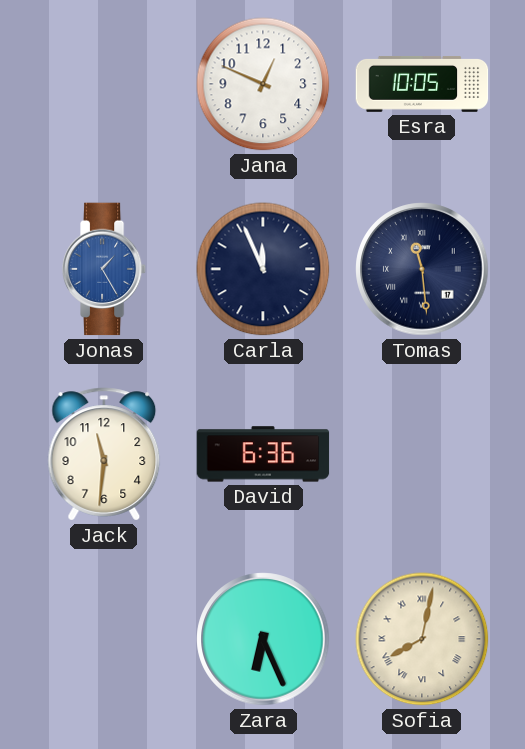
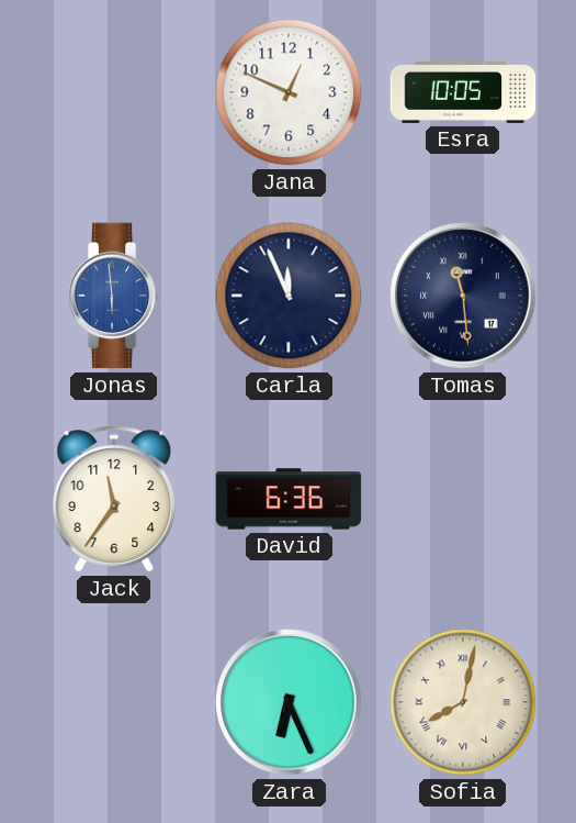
Jonas: 1:25 -> 5:59
Jack: 11:31 -> 11:36
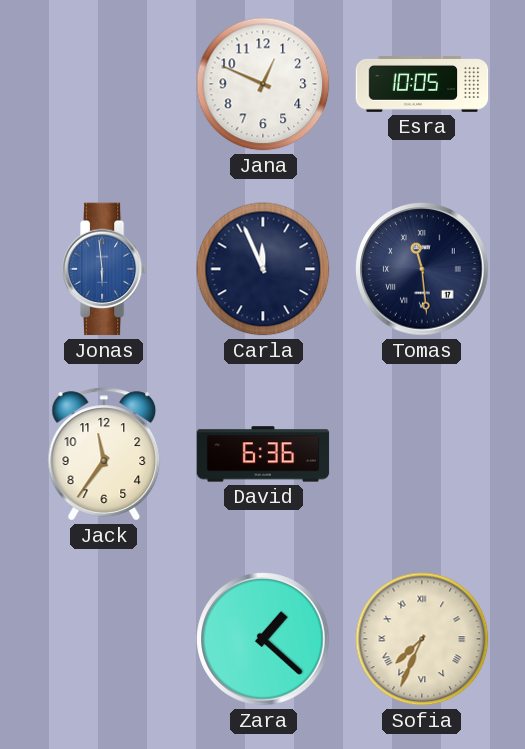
Zara: 6:26 -> 1:22
Sofia: 8:02 -> 7:34
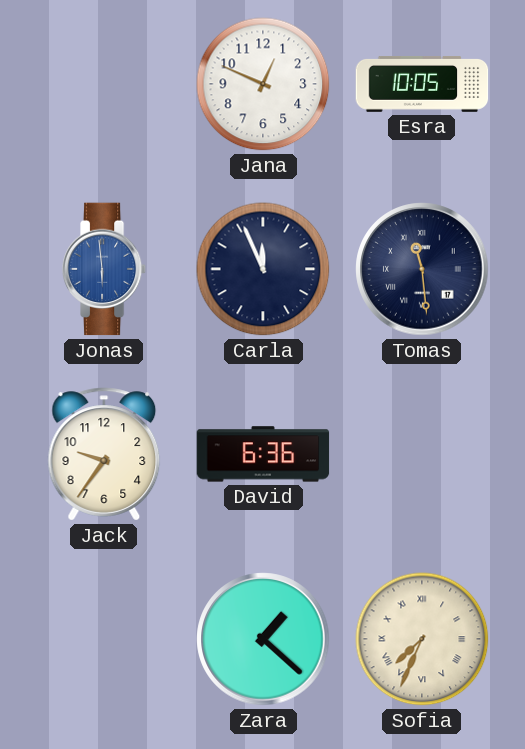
Jack: 11:36 -> 9:36
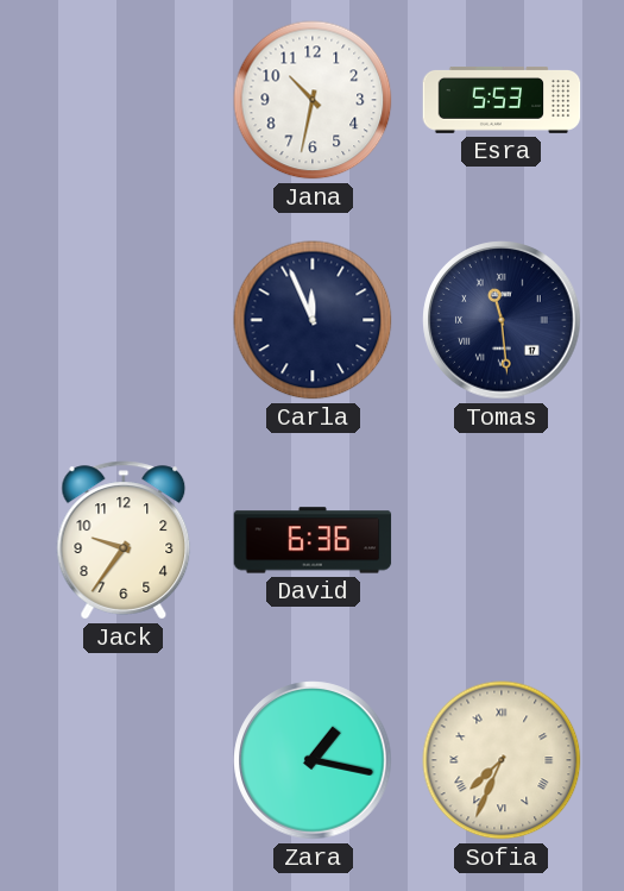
Jana: 12:49 -> 10:32
Esra: 10:05 -> 5:53
Jonas: 5:59 -> none
Zara: 1:22 -> 1:17
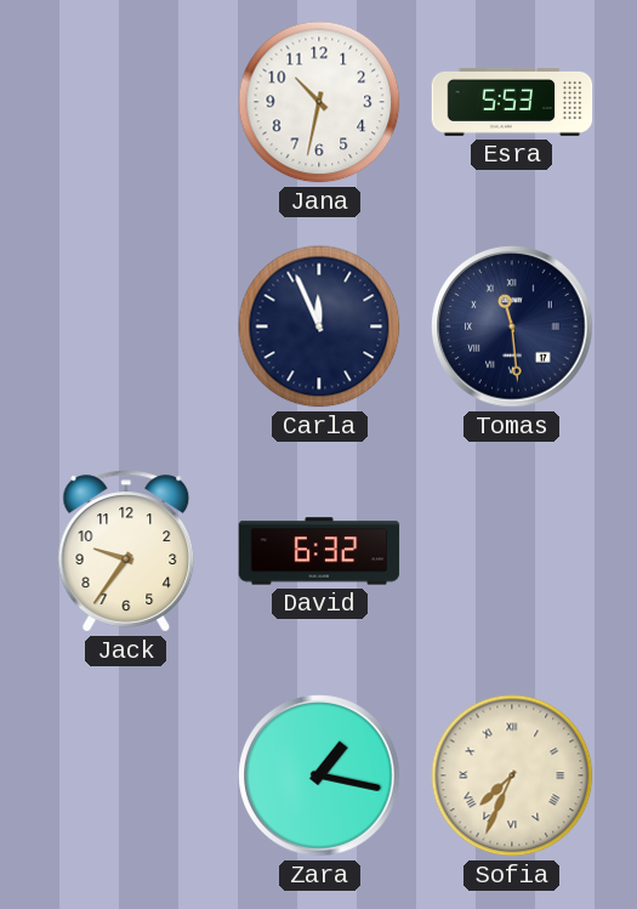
David: 6:36 -> 6:32
